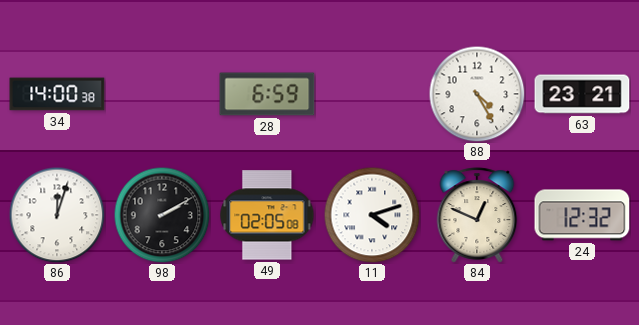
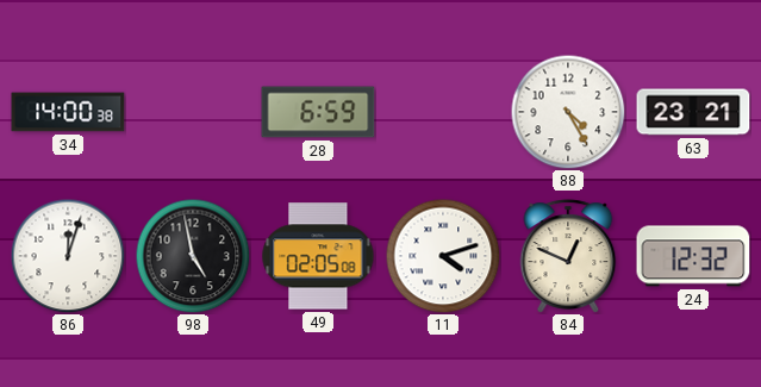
98: 2:10 -> 4:58
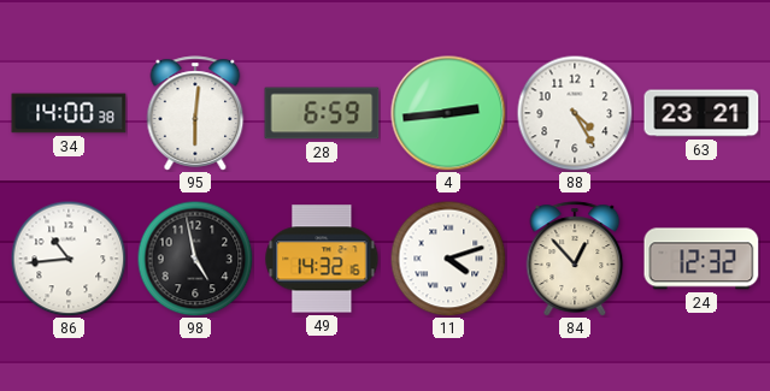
95: none -> 6:01
4: none -> 2:44
86: 12:03 -> 10:44
49: 02:05 -> 14:32
84: 12:49 -> 12:53
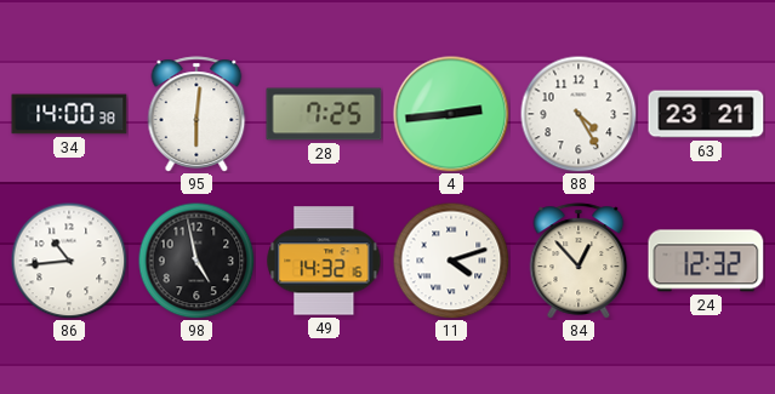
28: 6:59 -> 7:25
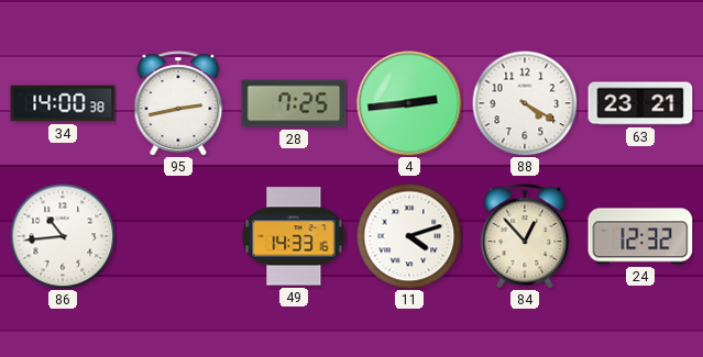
95: 6:01 -> 2:43
88: 4:25 -> 4:20
98: 4:58 -> none
49: 14:32 -> 14:33
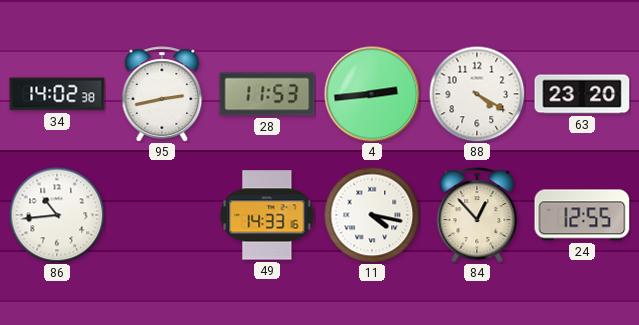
34: 14:00 -> 14:02
28: 7:25 -> 11:53
63: 23:21 -> 23:20
11: 4:12 -> 4:17
24: 12:32 -> 12:55
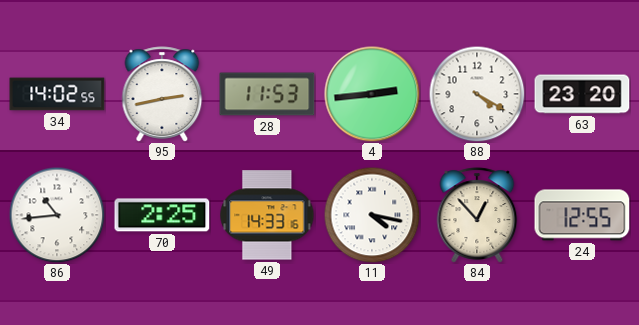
34: 14:02:38 -> 14:02:55
70: none -> 2:25
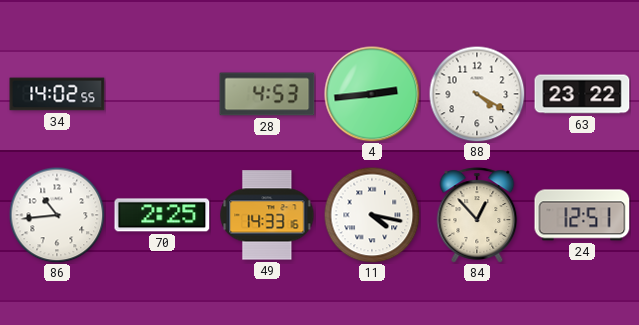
95: 2:43 -> none
28: 11:53 -> 4:53
63: 23:20 -> 23:22
24: 12:55 -> 12:51
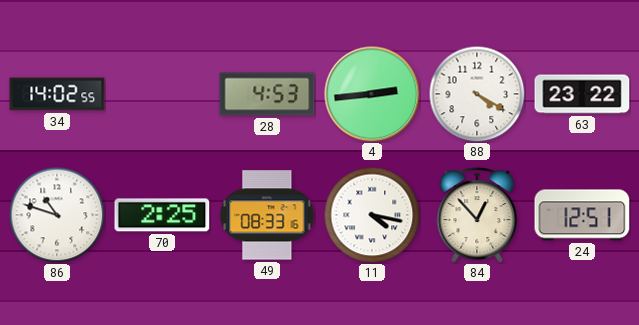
86: 10:44 -> 10:48
49: 14:33 -> 08:33
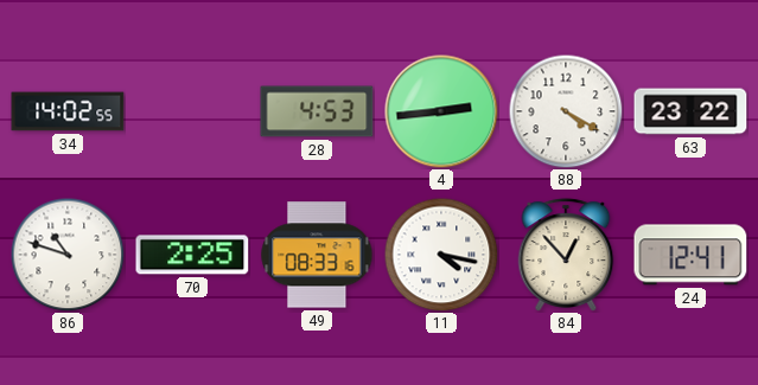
24: 12:51 -> 12:41
